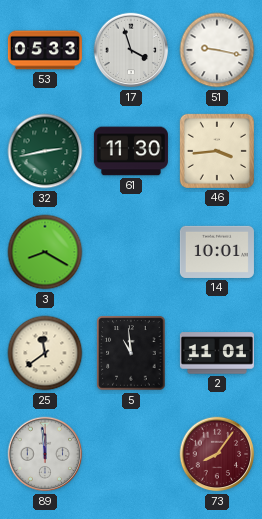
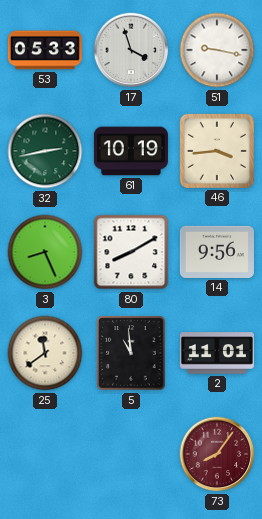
61: 11:30 -> 10:19
3: 8:20 -> 8:26
80: none -> 8:10
14: 10:01 -> 9:56
89: 11:59 -> none
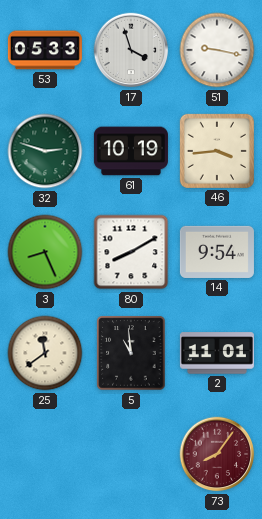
32: 2:43 -> 2:48
14: 9:56 -> 9:54
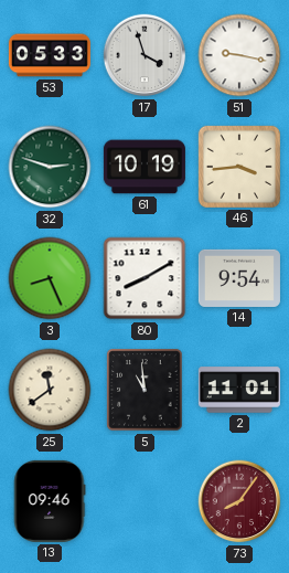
13: none -> 09:46
